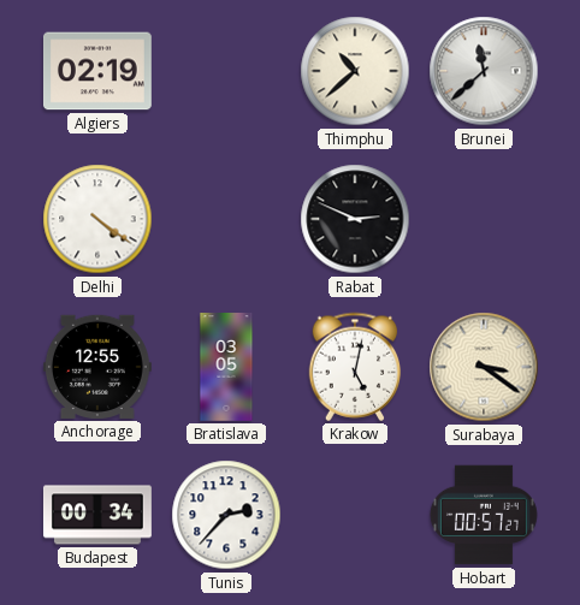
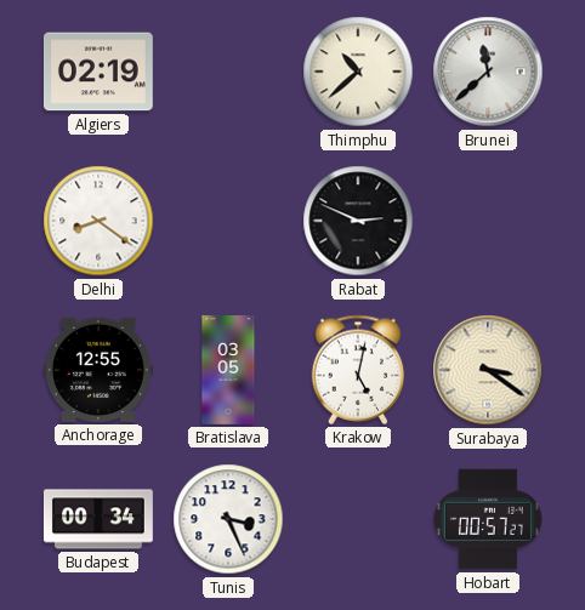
Delhi: 4:21 -> 8:21
Tunis: 2:37 -> 3:26
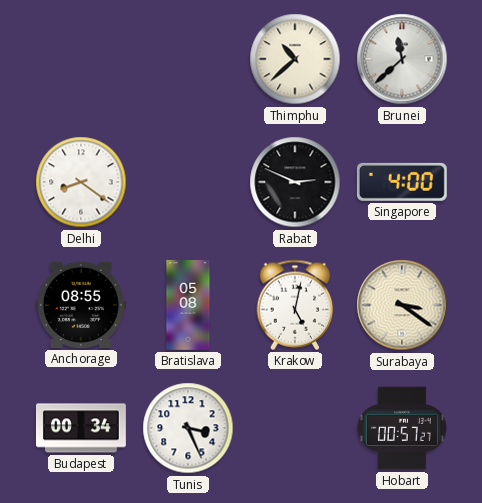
Algiers: 02:19 -> none
Singapore: none -> 4:00
Anchorage: 12:55 -> 08:55
Bratislava: 03:05 -> 05:08
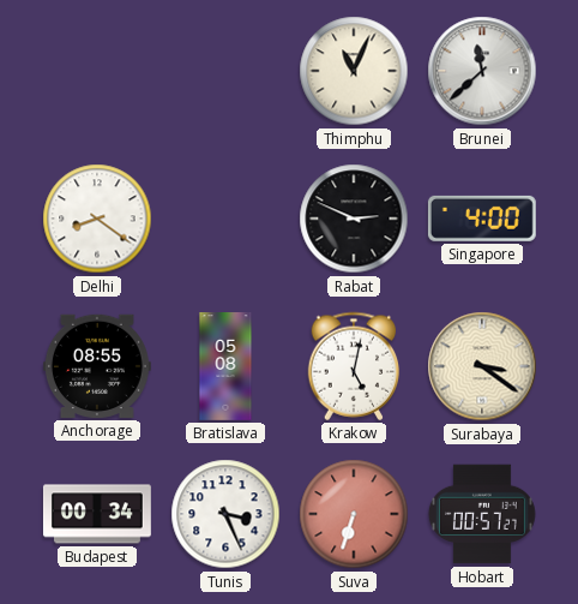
Thimphu: 10:38 -> 11:04
Suva: none -> 6:33
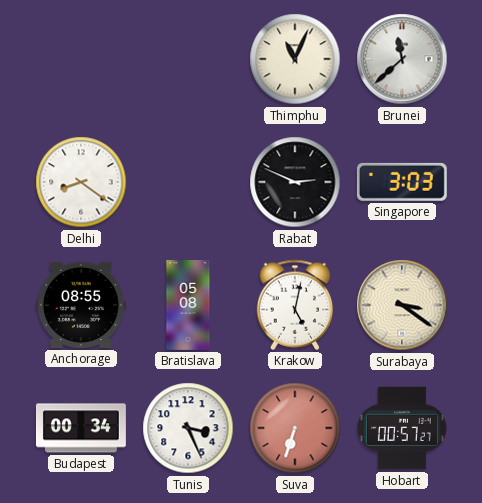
Singapore: 4:00 -> 3:03
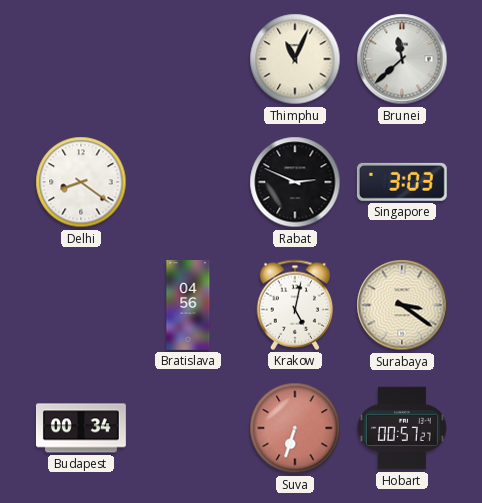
Anchorage: 08:55 -> none
Bratislava: 05:08 -> 04:56
Tunis: 3:26 -> none
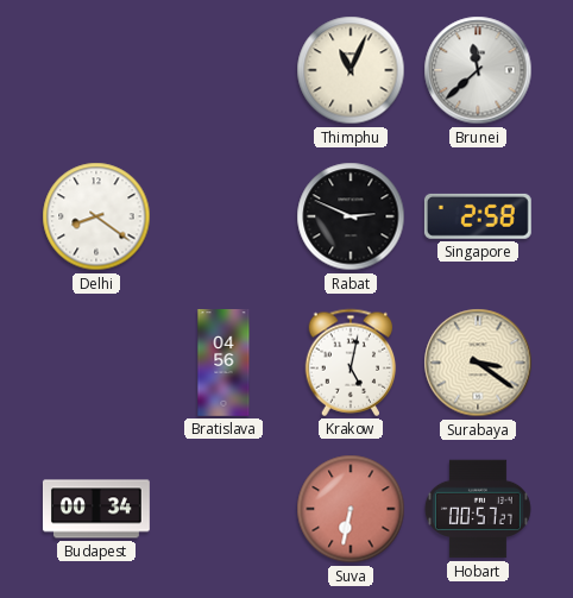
Singapore: 3:03 -> 2:58
Suva: 6:33 -> 6:32
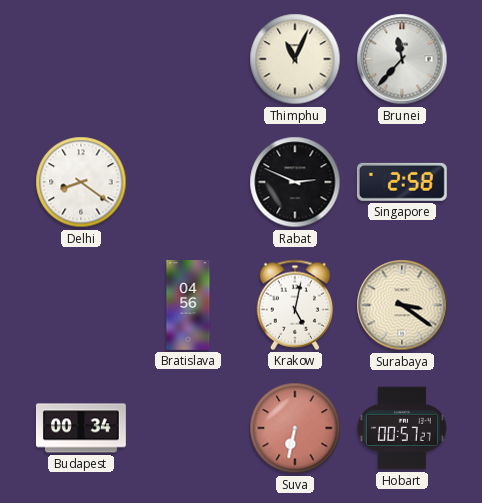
Brunei: 11:38 -> 11:37
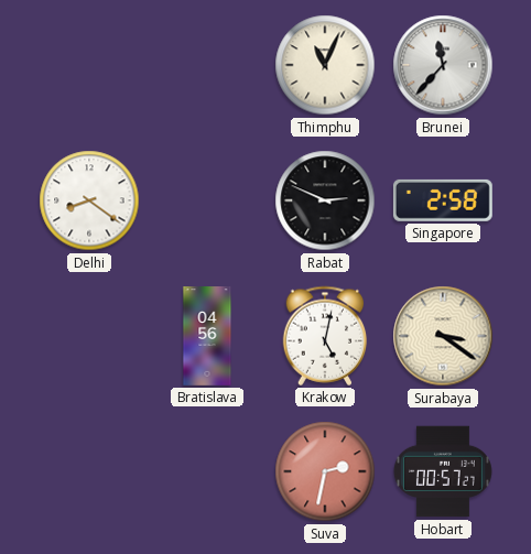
Budapest: 00:34 -> none
Suva: 6:32 -> 2:32
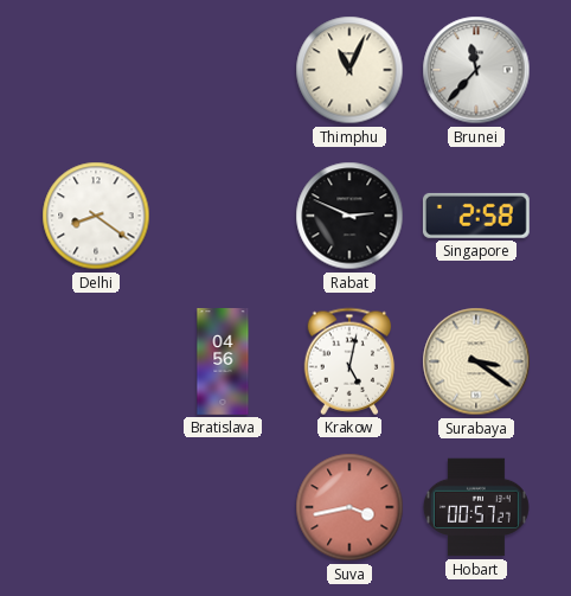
Suva: 2:32 -> 3:43
